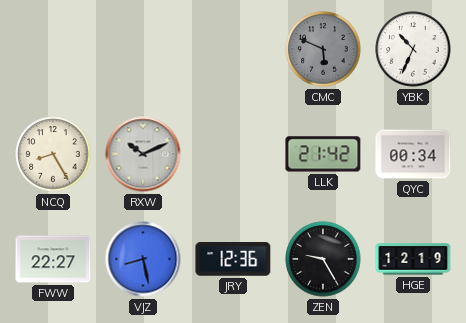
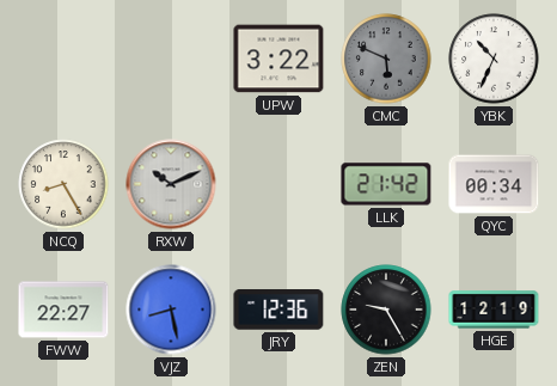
UPW: none -> 3:22
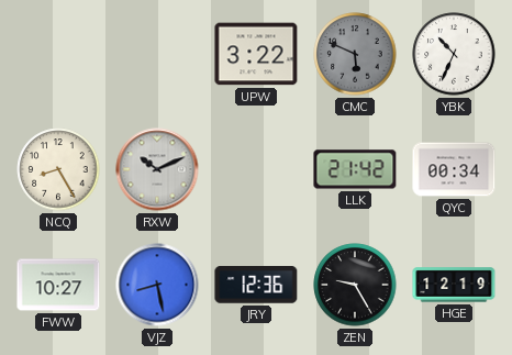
FWW: 22:27 -> 10:27
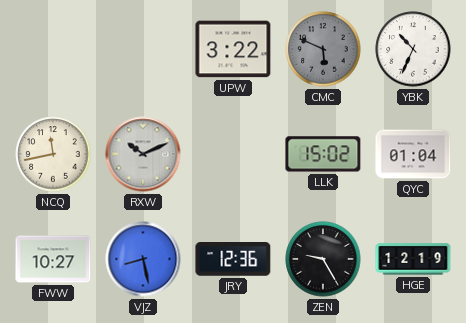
NCQ: 8:25 -> 11:43
LLK: 21:42 -> 15:02
QYC: 00:34 -> 01:04
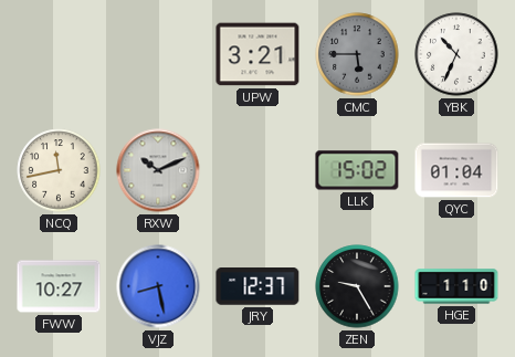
UPW: 3:22 -> 3:21
CMC: 5:49 -> 5:45
JRY: 12:36 -> 12:37
HGE: 12:19 -> 1:10
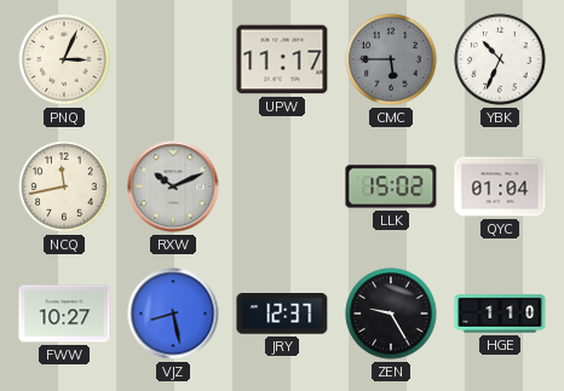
PNQ: none -> 3:04
UPW: 3:21 -> 11:17
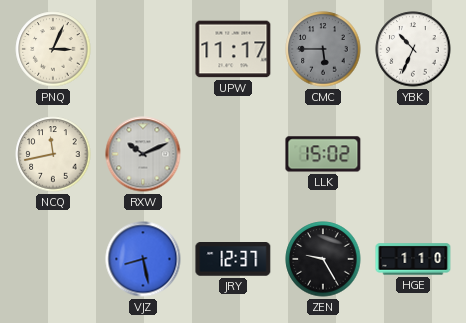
QYC: 01:04 -> none
FWW: 10:27 -> none
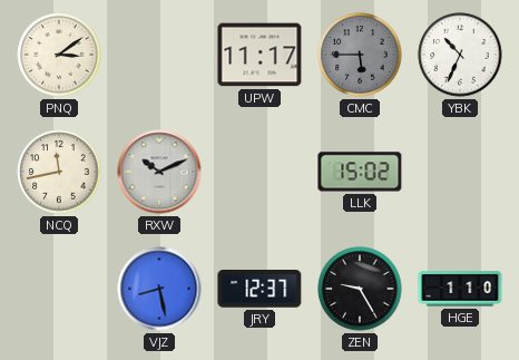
PNQ: 3:04 -> 3:09
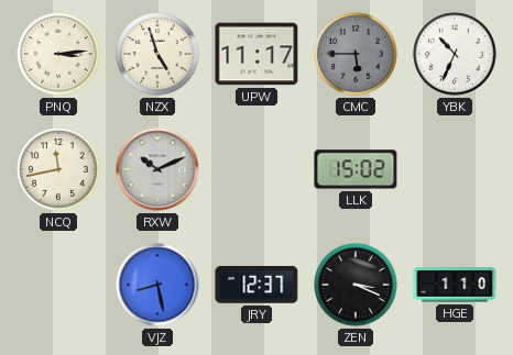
PNQ: 3:09 -> 3:14
NZX: none -> 4:57
ZEN: 9:25 -> 3:19
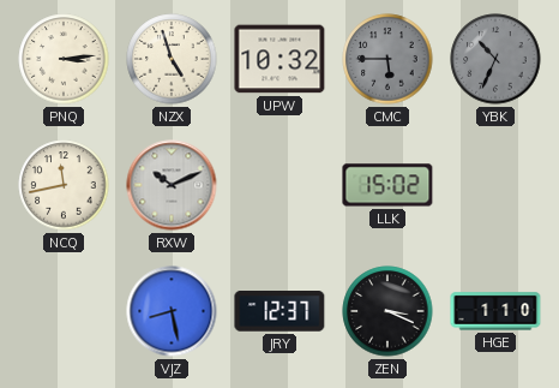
UPW: 11:17 -> 10:32
YBK dial: white -> grey
